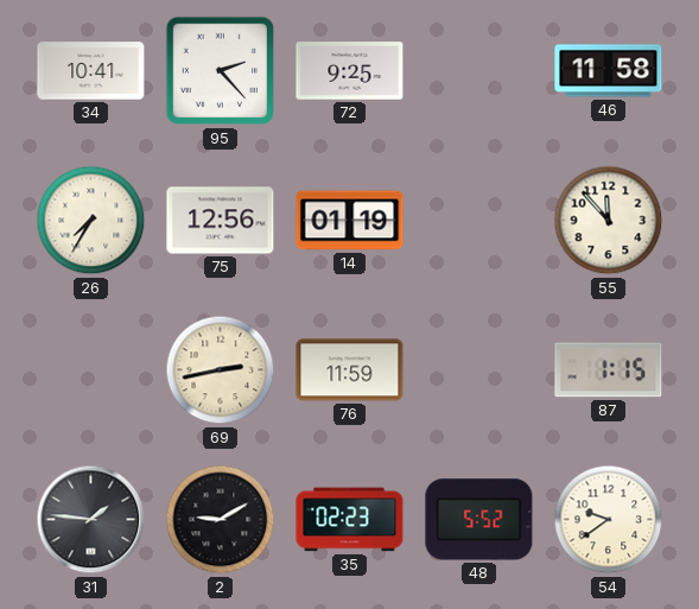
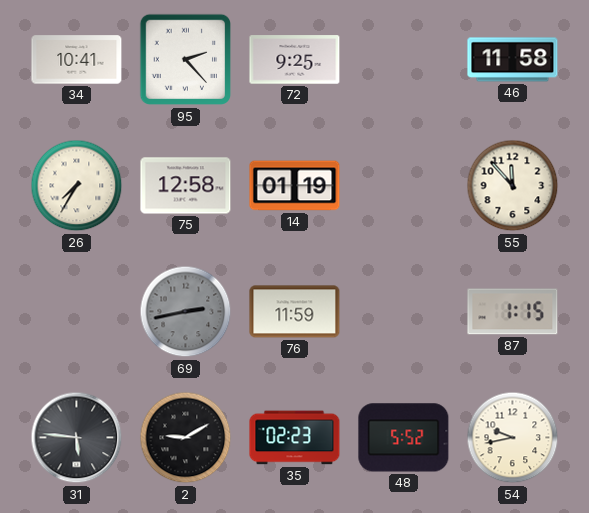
75: 12:56 -> 12:58
69 dial: cream -> grey
31: 1:46 -> 5:46
54: 9:39 -> 9:43
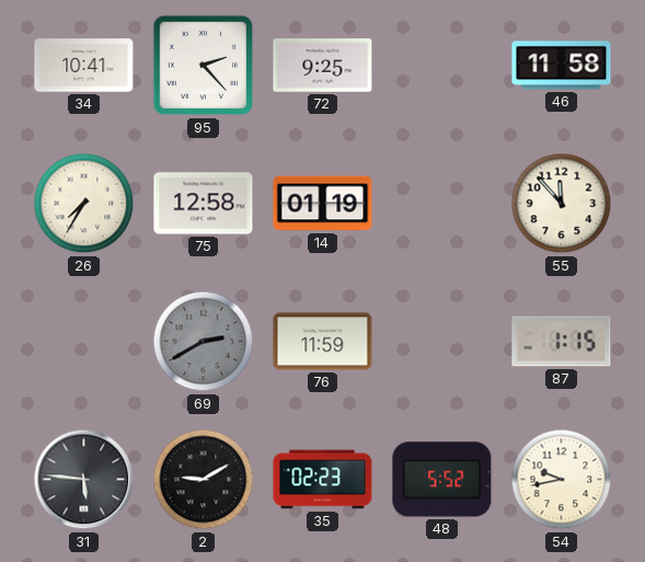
69: 2:43 -> 2:40
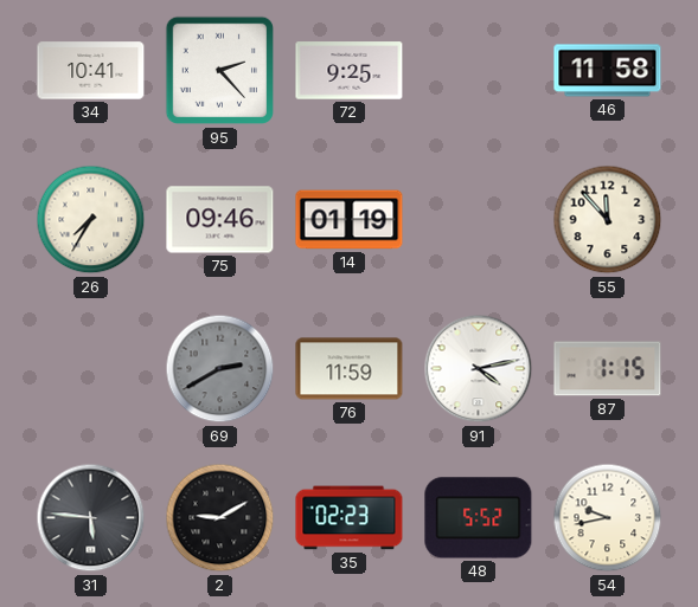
75: 12:58 -> 09:46
91: none -> 4:13
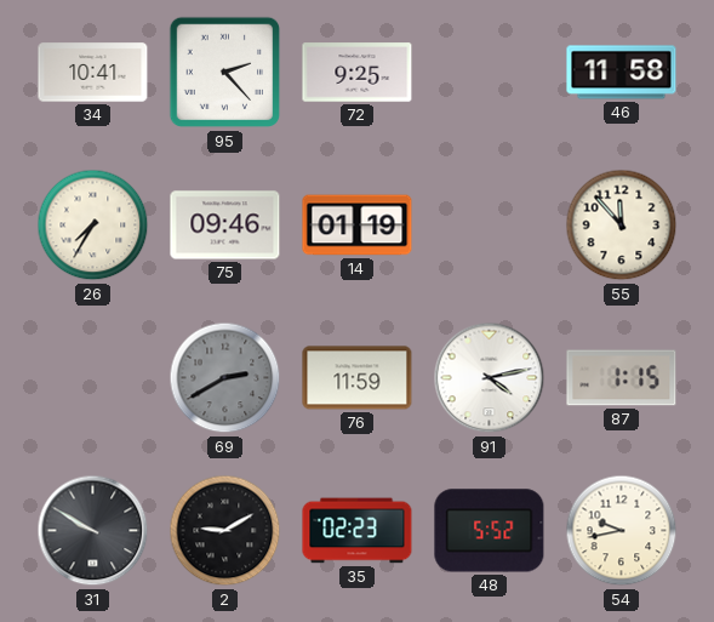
31: 5:46 -> 9:50
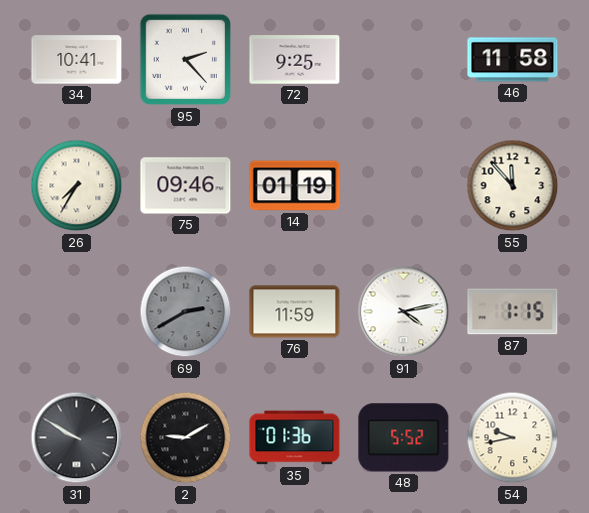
35: 02:23 -> 01:36
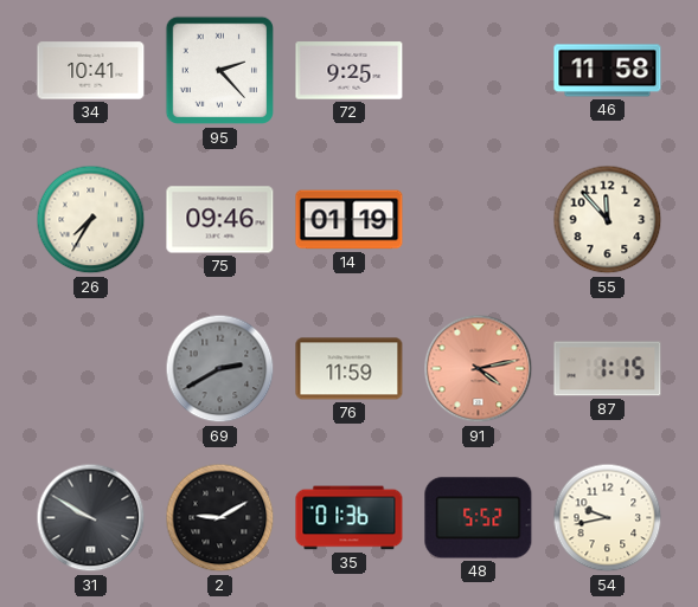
91 dial: white -> salmon
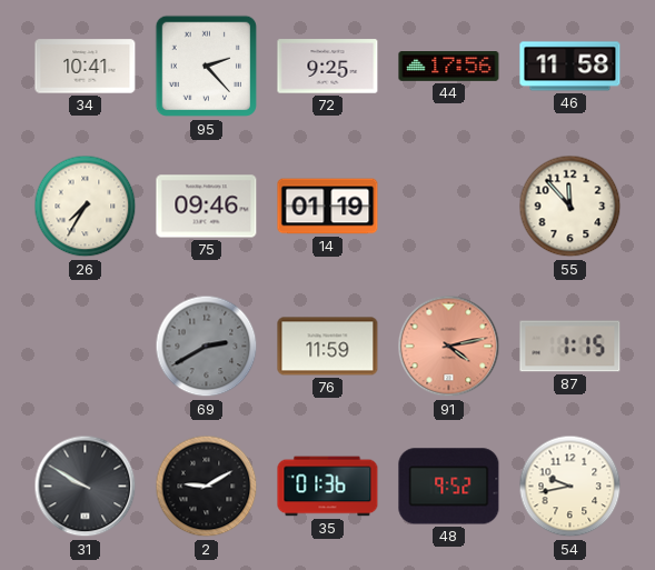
44: none -> 17:56
48: 5:52 -> 9:52
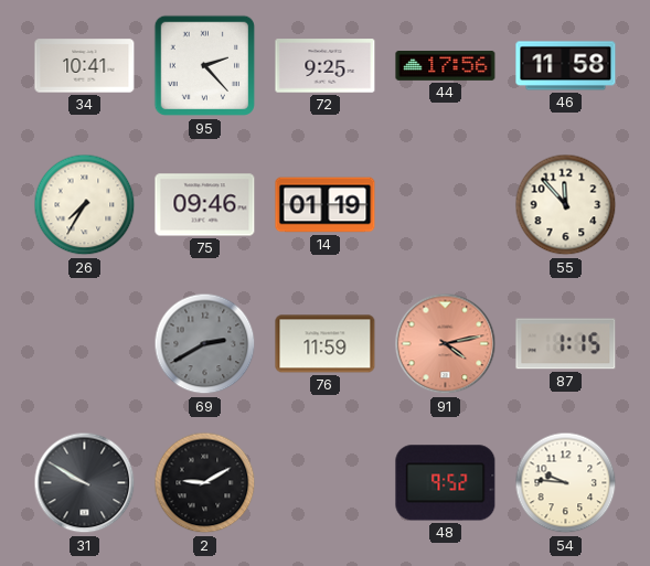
35: 01:36 -> none
54: 9:43 -> 9:46
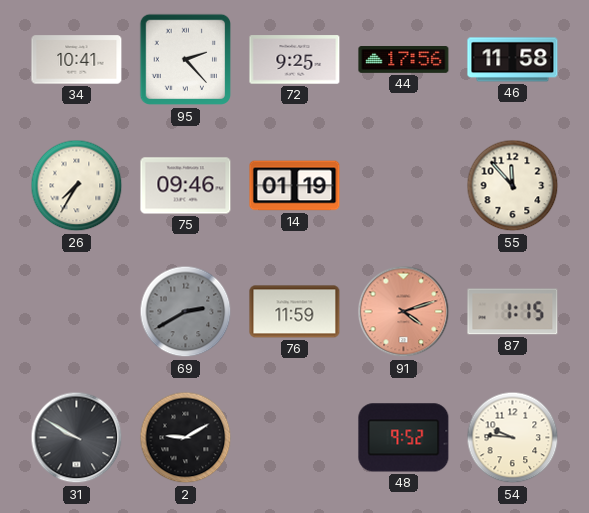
91: 4:13 -> 4:12
